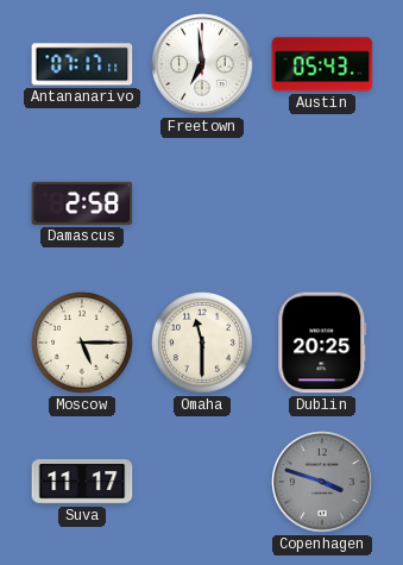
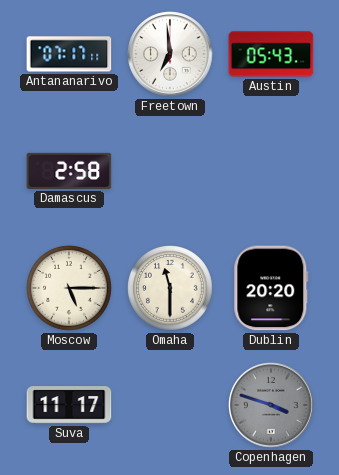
Dublin: 20:25 -> 20:20
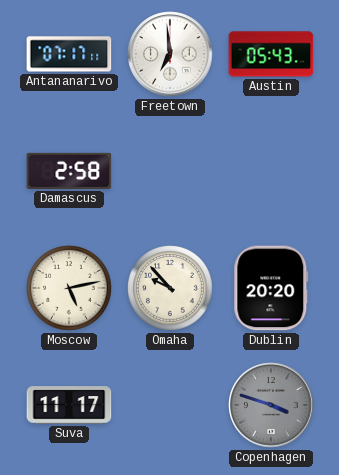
Moscow: 5:15 -> 5:13
Omaha: 11:30 -> 9:53
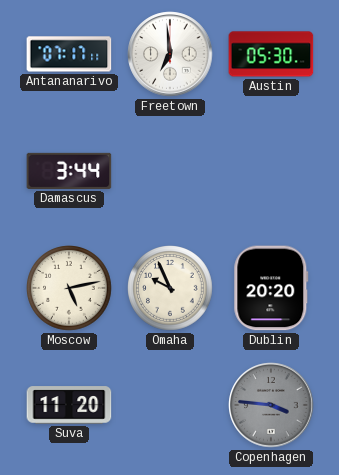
Austin: 05:43 -> 05:30
Damascus: 2:58 -> 3:44
Omaha: 9:53 -> 9:56
Suva: 11:17 -> 11:20
Copenhagen: 3:48 -> 3:46
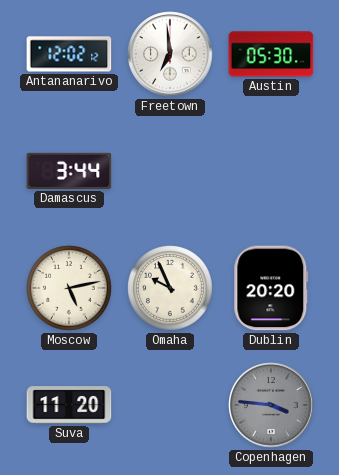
Antananarivo: 07:17 -> 12:02
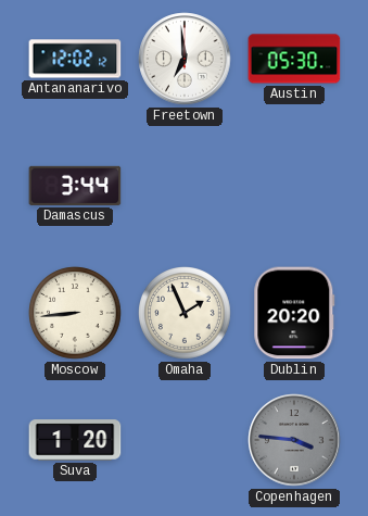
Moscow: 5:13 -> 8:44
Omaha: 9:56 -> 1:56
Suva: 11:20 -> 1:20
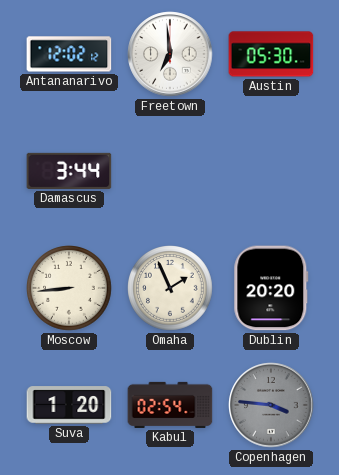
Kabul: none -> 02:54
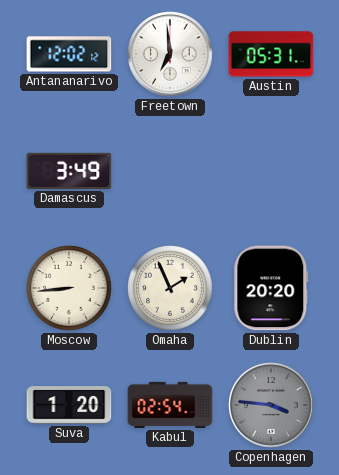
Austin: 05:30 -> 05:31
Damascus: 3:44 -> 3:49
